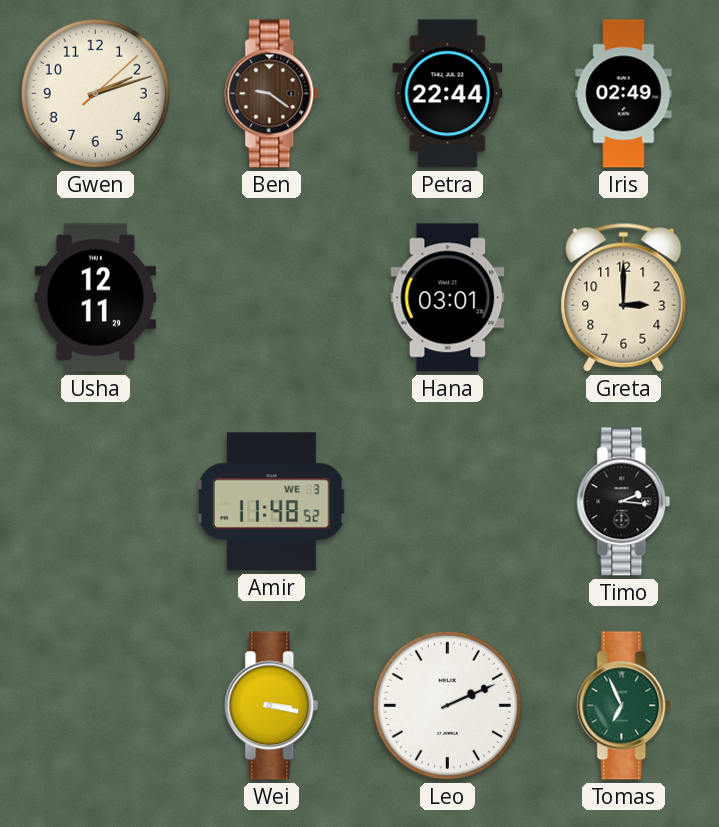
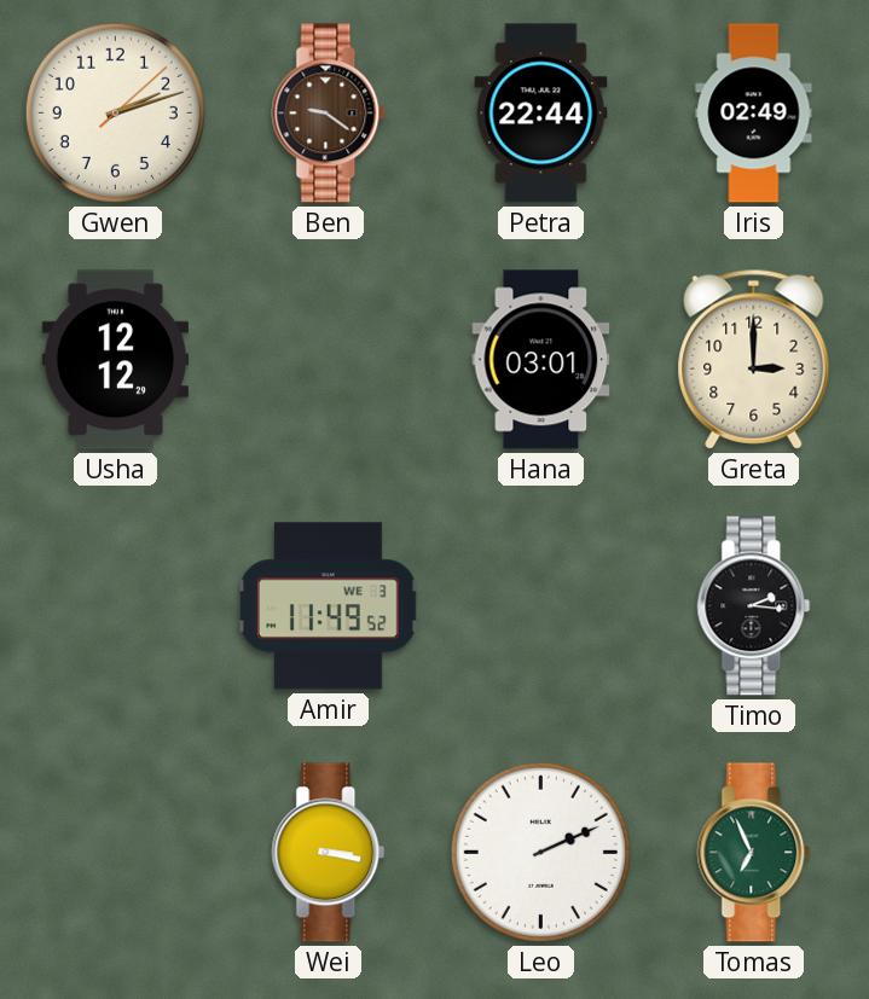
Usha: 12:11 -> 12:12
Amir: 11:48 -> 11:49
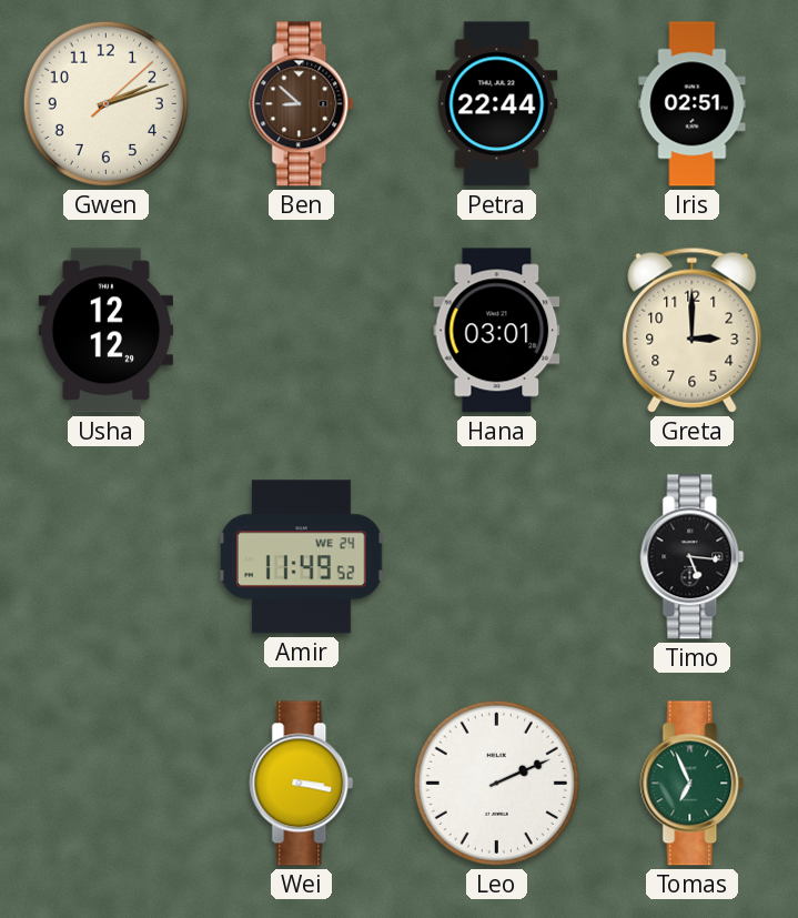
Ben: 9:21 -> 8:52
Iris: 02:49 -> 02:51
Amir date: WE 3 -> WE 24
Timo: 2:16 -> 5:16
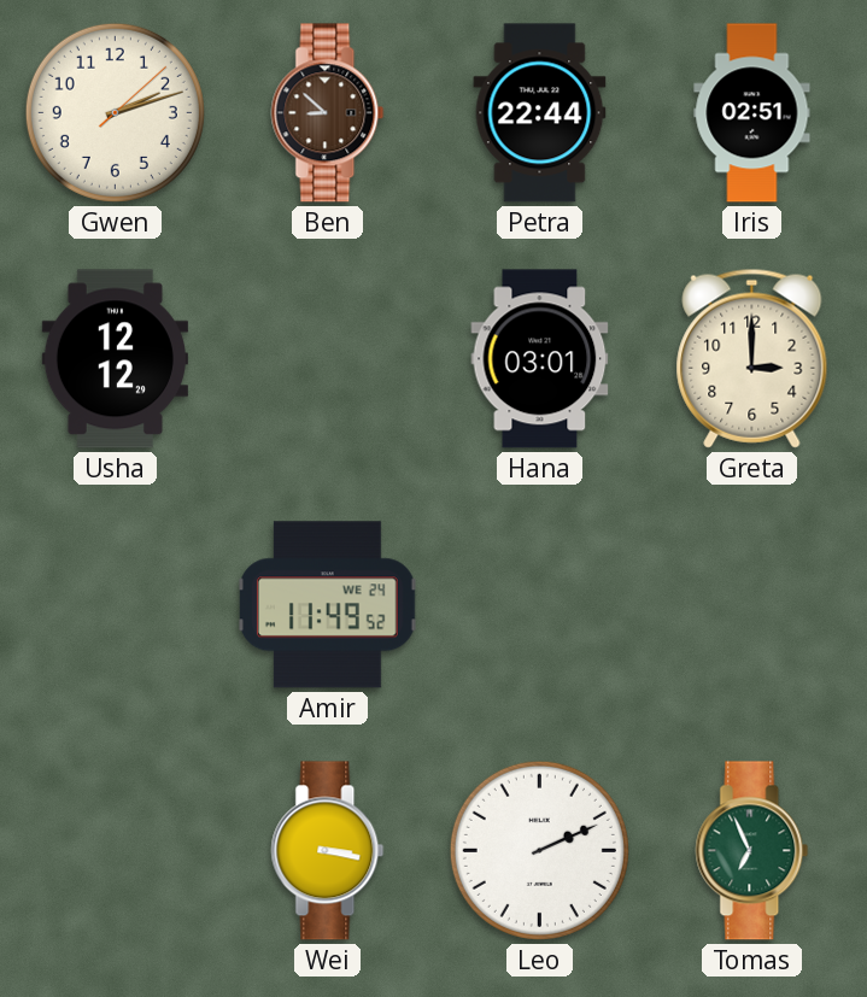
Timo: 5:16 -> none
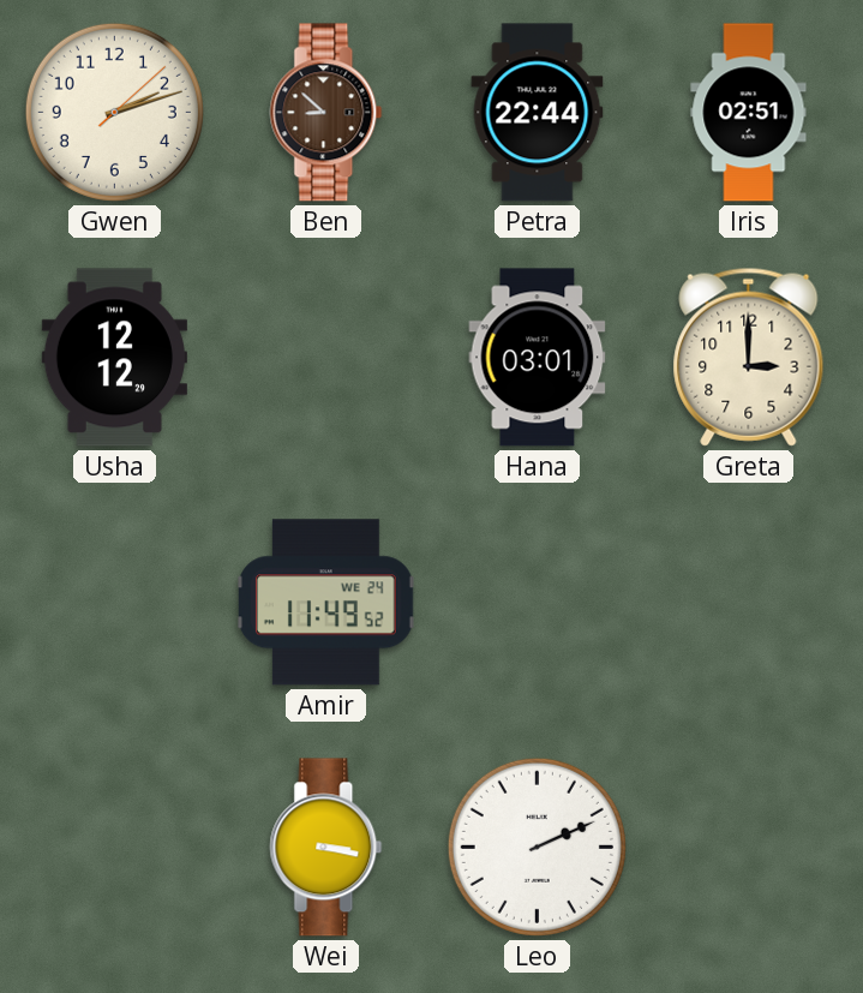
Tomas: 6:56 -> none
